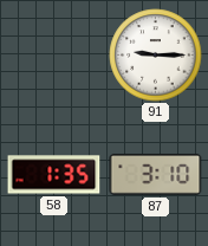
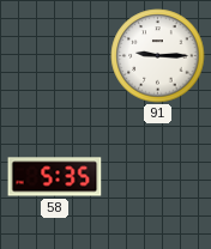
58: 1:35 -> 5:35
87: 3:10 -> none
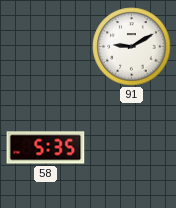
91: 9:15 -> 9:10
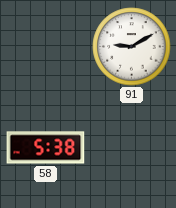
58: 5:35 -> 5:38
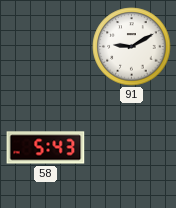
58: 5:38 -> 5:43
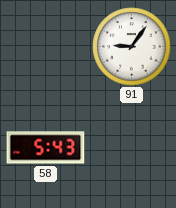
91: 9:10 -> 9:06
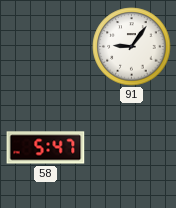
58: 5:43 -> 5:47
